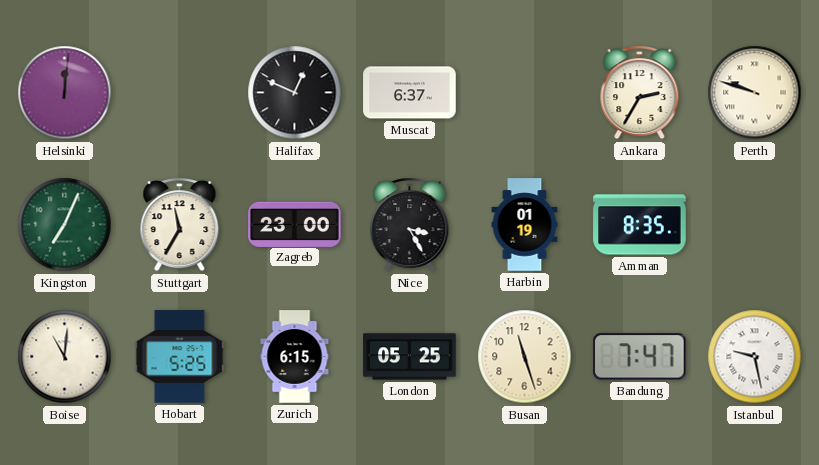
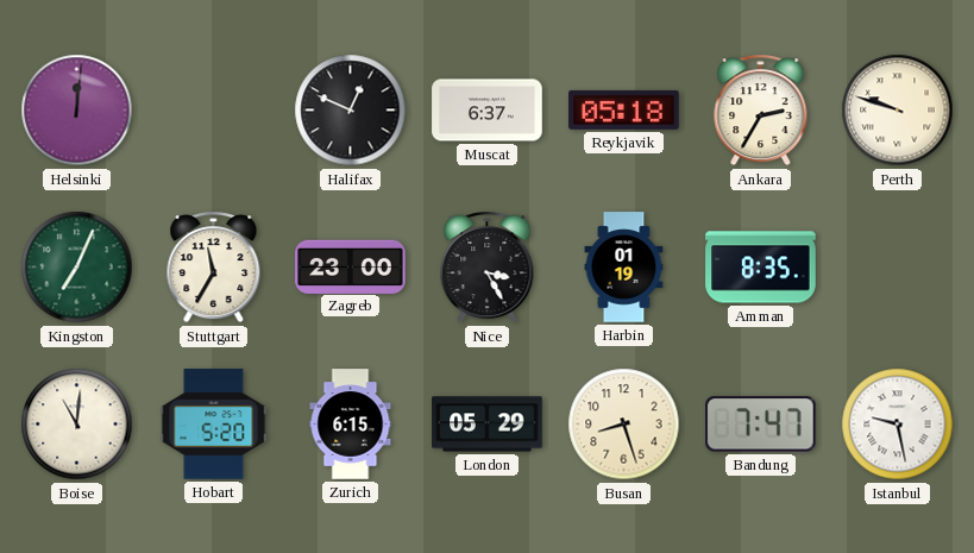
Reykjavik: none -> 05:18
Hobart: 5:25 -> 5:20
London: 05:25 -> 05:29
Busan: 11:27 -> 8:27
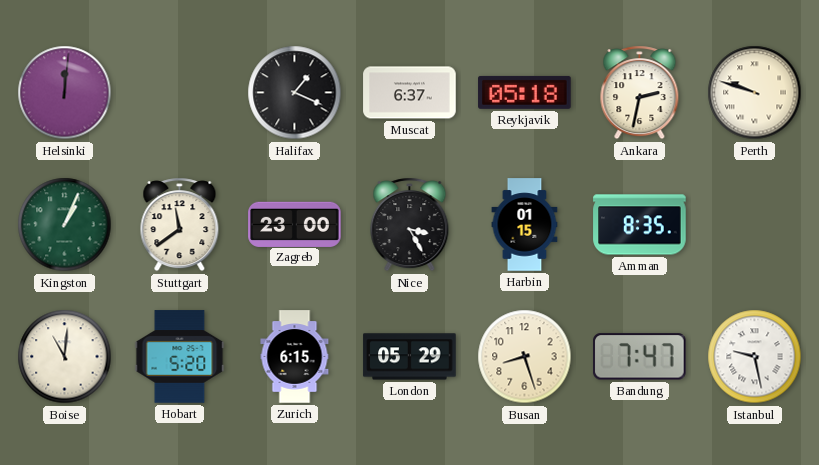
Halifax: 12:49 -> 1:19
Ankara: 2:35 -> 2:32
Kingston: 7:04 -> 1:04
Stuttgart: 11:35 -> 11:39
Harbin: 01:19 -> 01:15
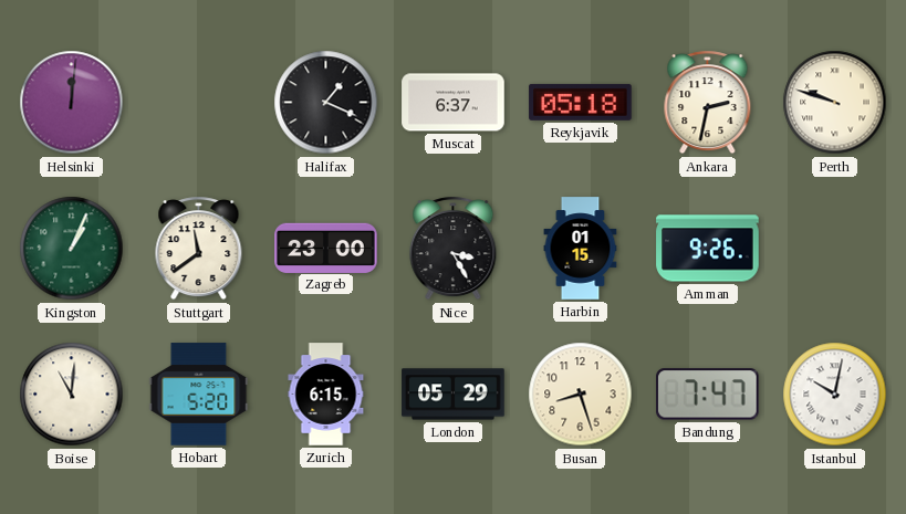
Amman: 8:35 -> 9:26
Istanbul: 9:28 -> 10:02
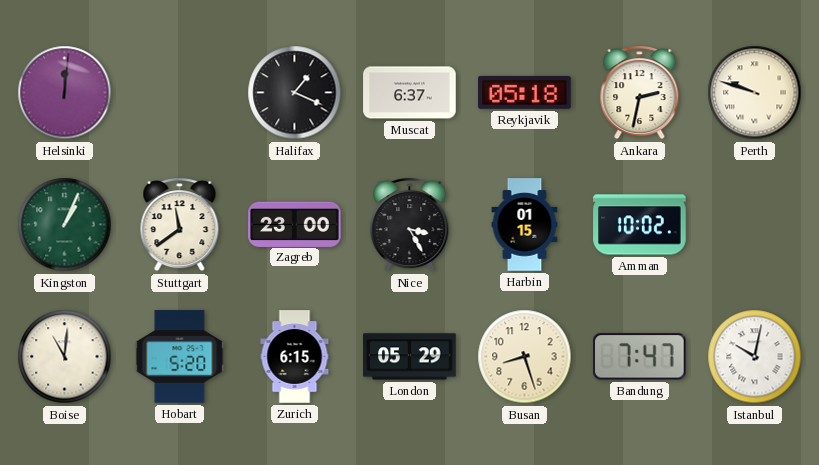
Amman: 9:26 -> 10:02
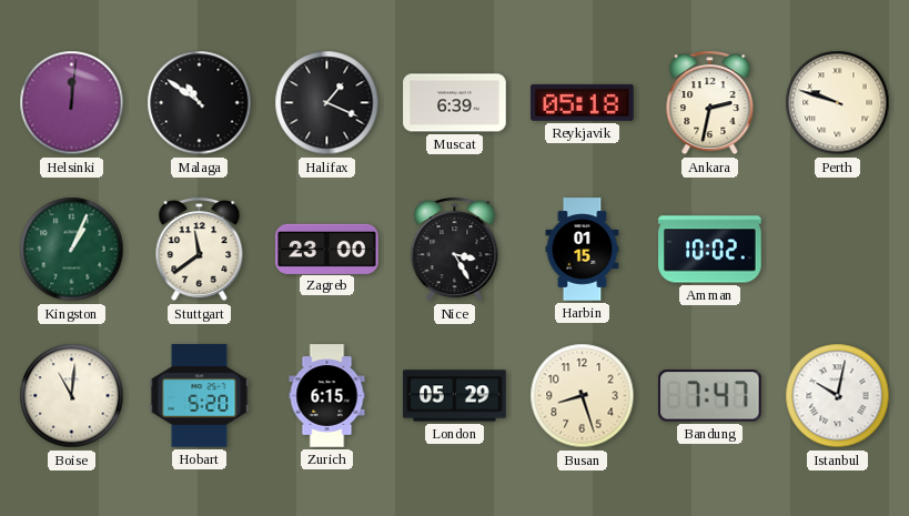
Malaga: none -> 10:51
Muscat: 6:37 -> 6:39
